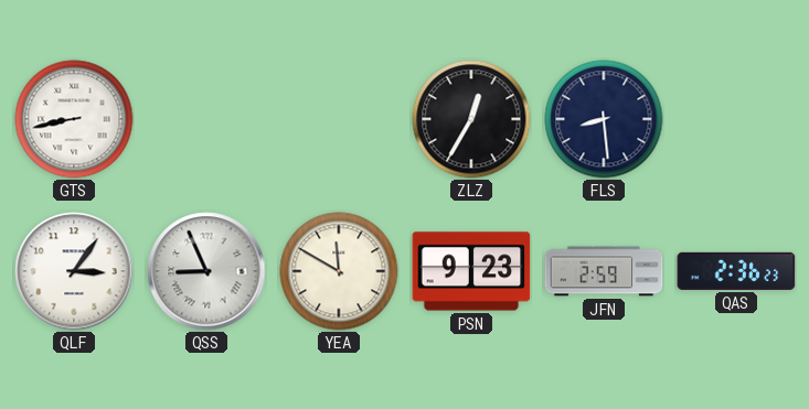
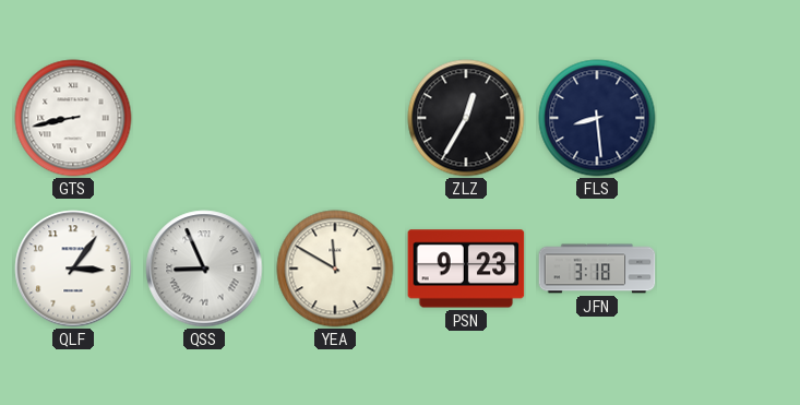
JFN: 2:59 -> 3:18
QAS: 2:36 -> none
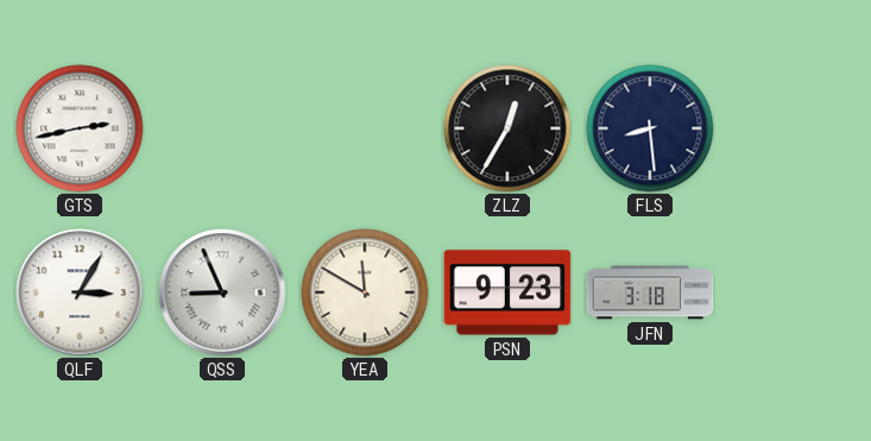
GTS: 8:43 -> 2:43
QLF: 3:06 -> 3:05
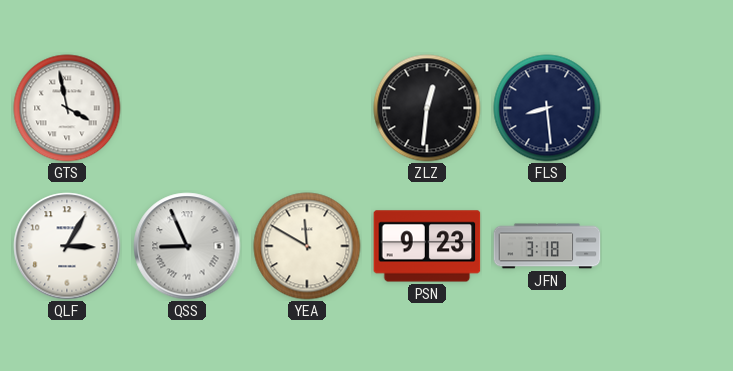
GTS: 2:43 -> 3:58
ZLZ: 12:35 -> 12:31
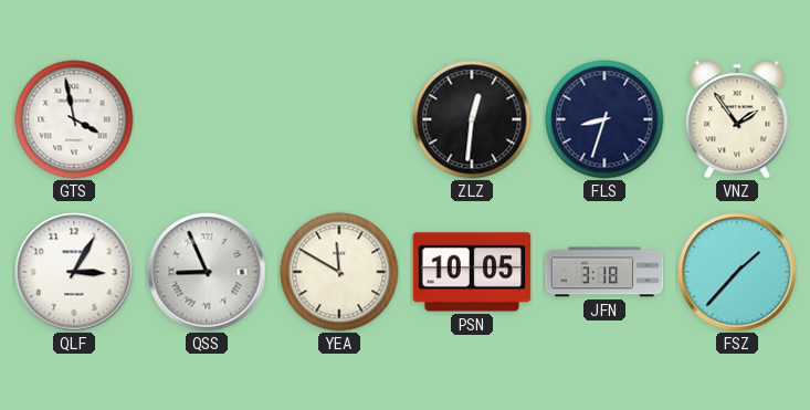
FLS: 8:29 -> 8:33
VNZ: none -> 1:54
PSN: 9:23 -> 10:05
FSZ: none -> 1:37
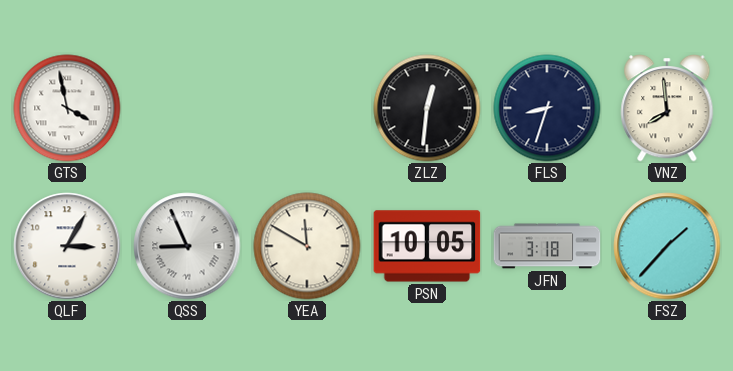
VNZ: 1:54 -> 7:59
